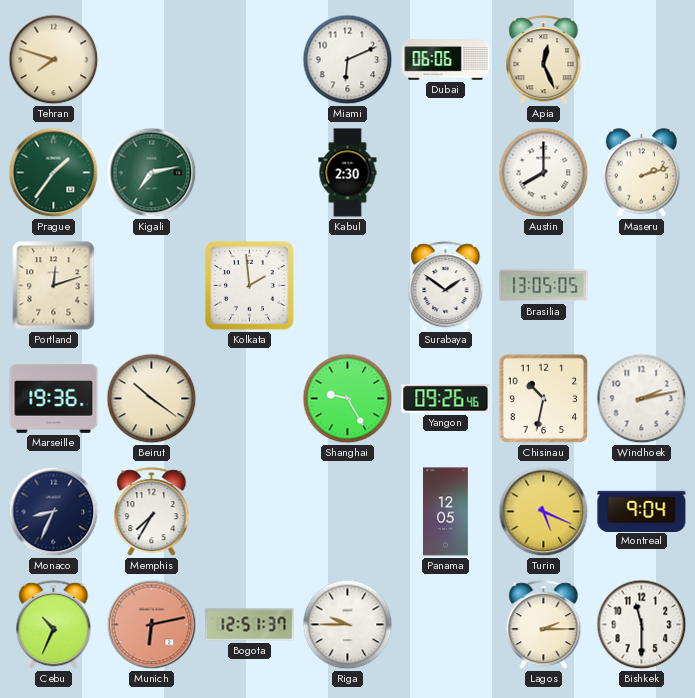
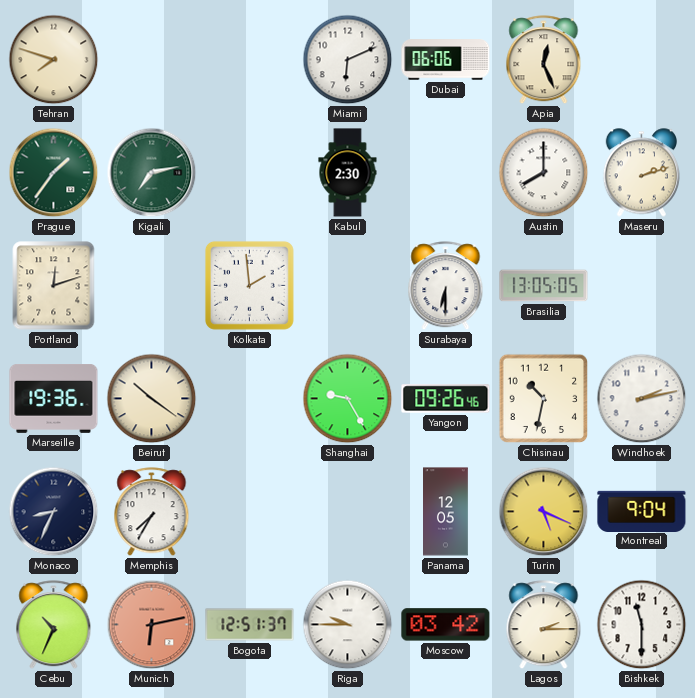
Surabaya: 1:51 -> 6:30
Moscow: none -> 03:42
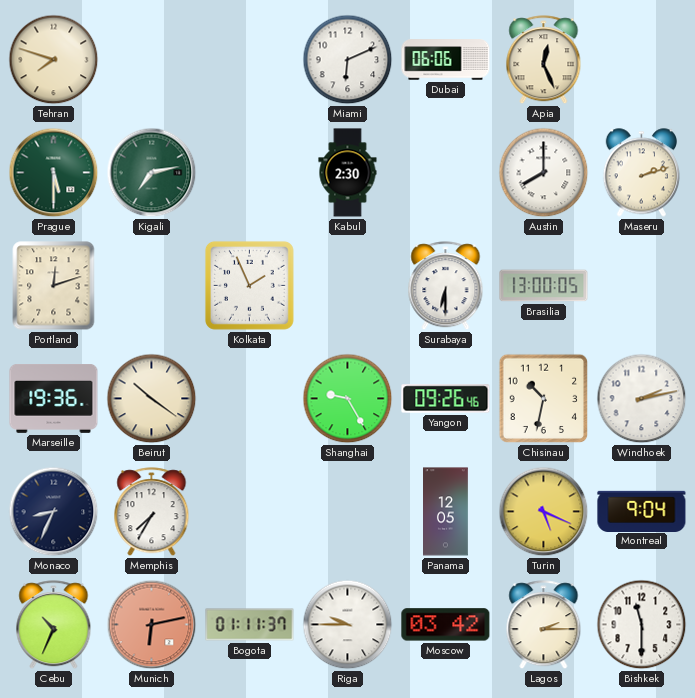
Prague: 1:36 -> 5:30
Kolkata: 1:59 -> 1:56
Brasilia: 13:05 -> 13:00
Bogota: 12:51 -> 01:11
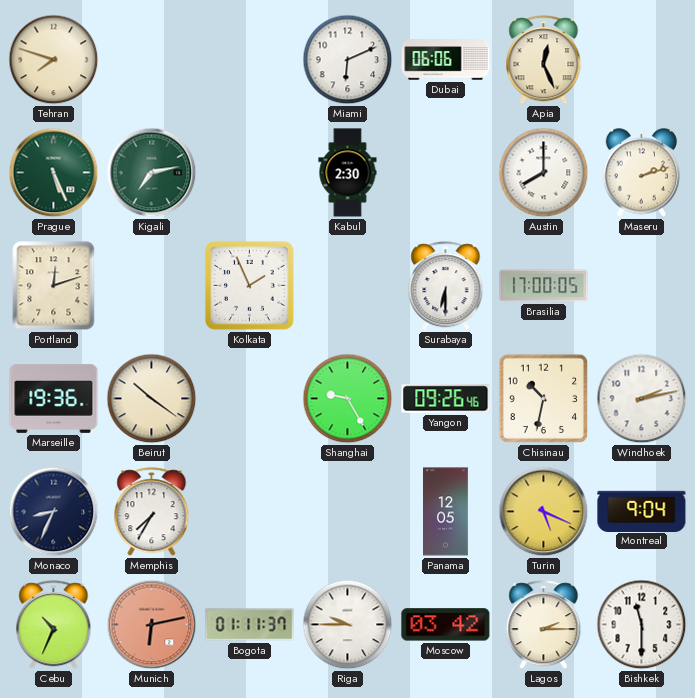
Prague: 5:30 -> 5:26
Brasilia: 13:00 -> 17:00
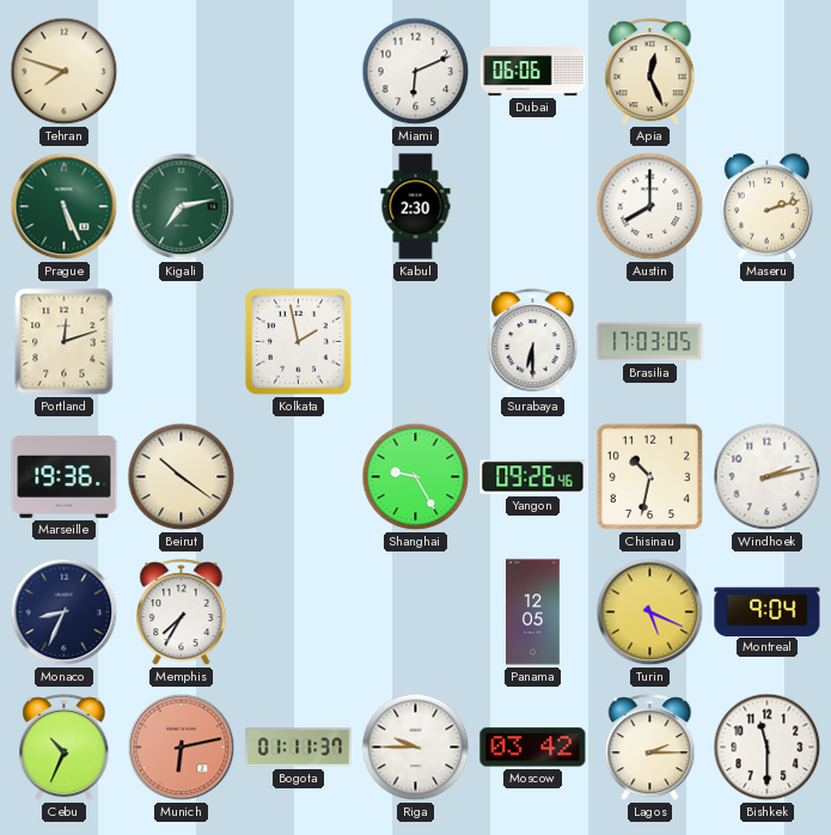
Kolkata: 1:56 -> 1:58
Brasilia: 17:00 -> 17:03
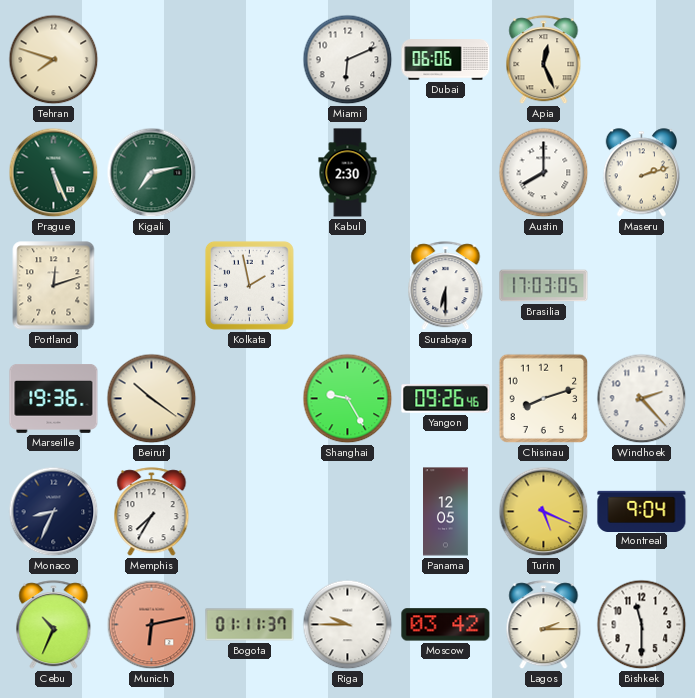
Chisinau: 10:32 -> 8:12
Windhoek: 2:13 -> 2:23
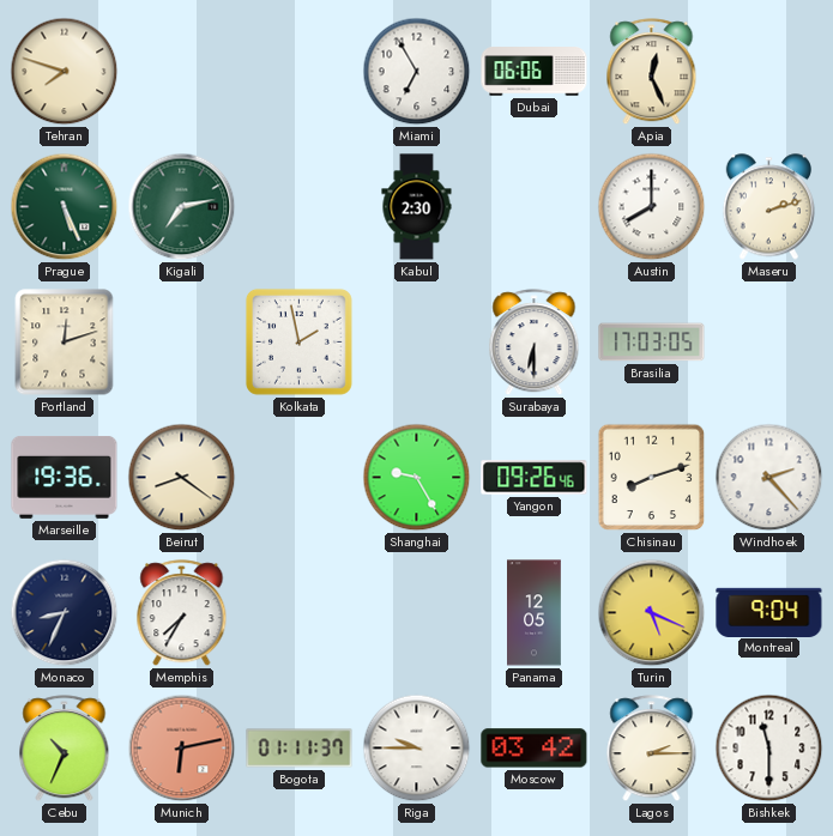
Miami: 6:11 -> 6:55
Beirut: 10:21 -> 8:21
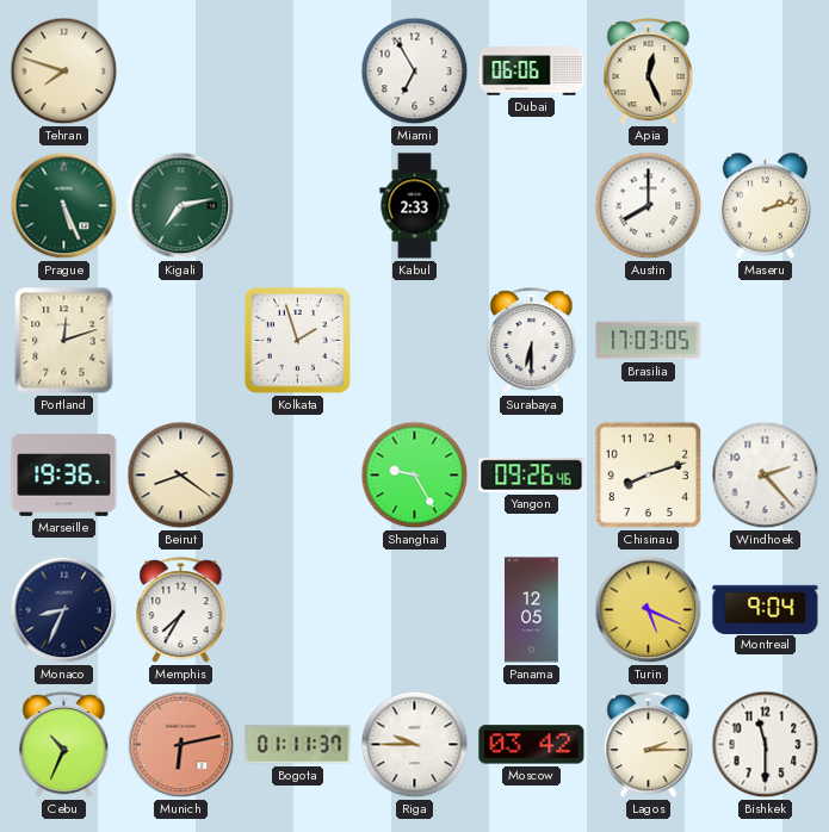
Kabul: 2:30 -> 2:33
Kolkata: 1:58 -> 1:57
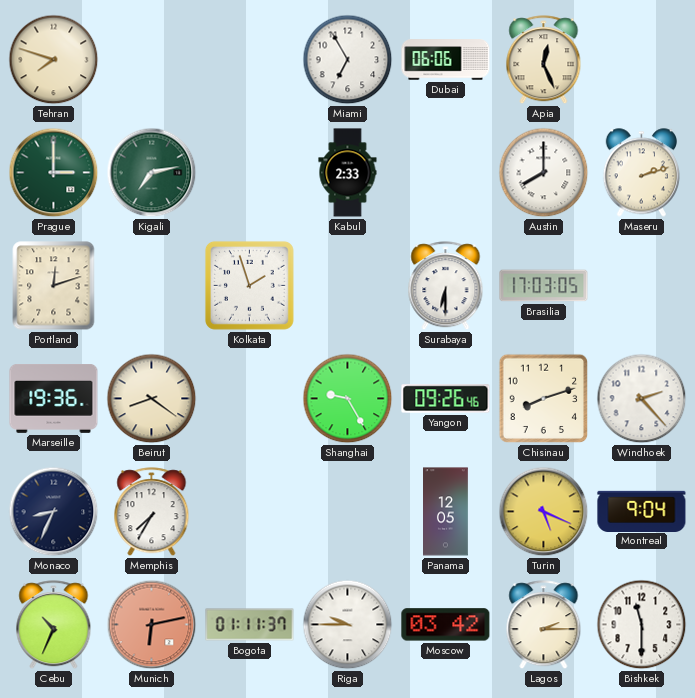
Prague: 5:26 -> 3:00
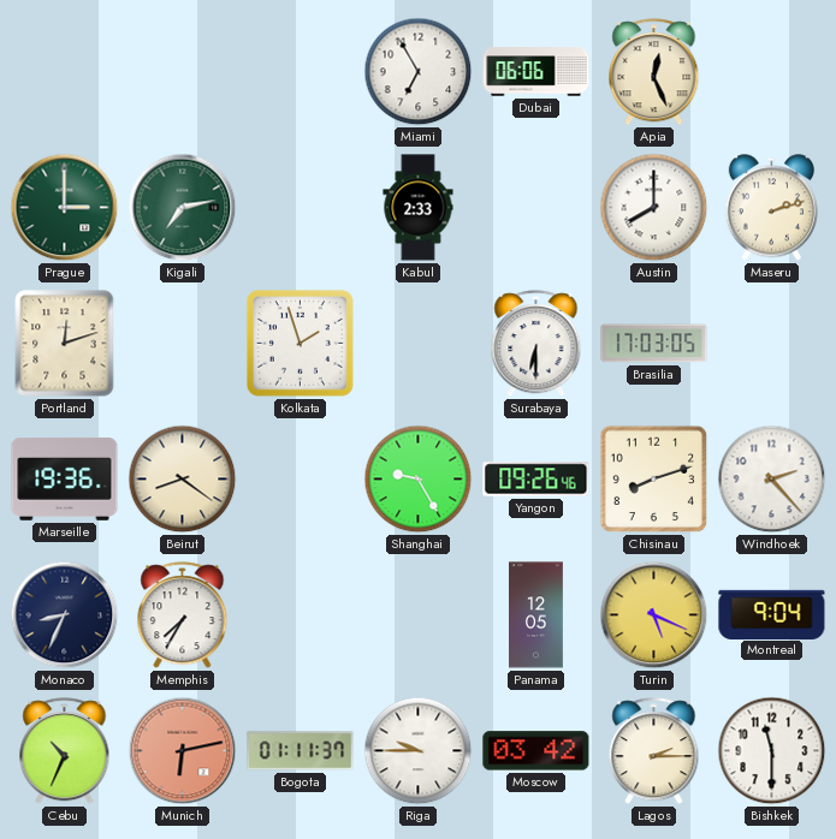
Tehran: 7:48 -> none
